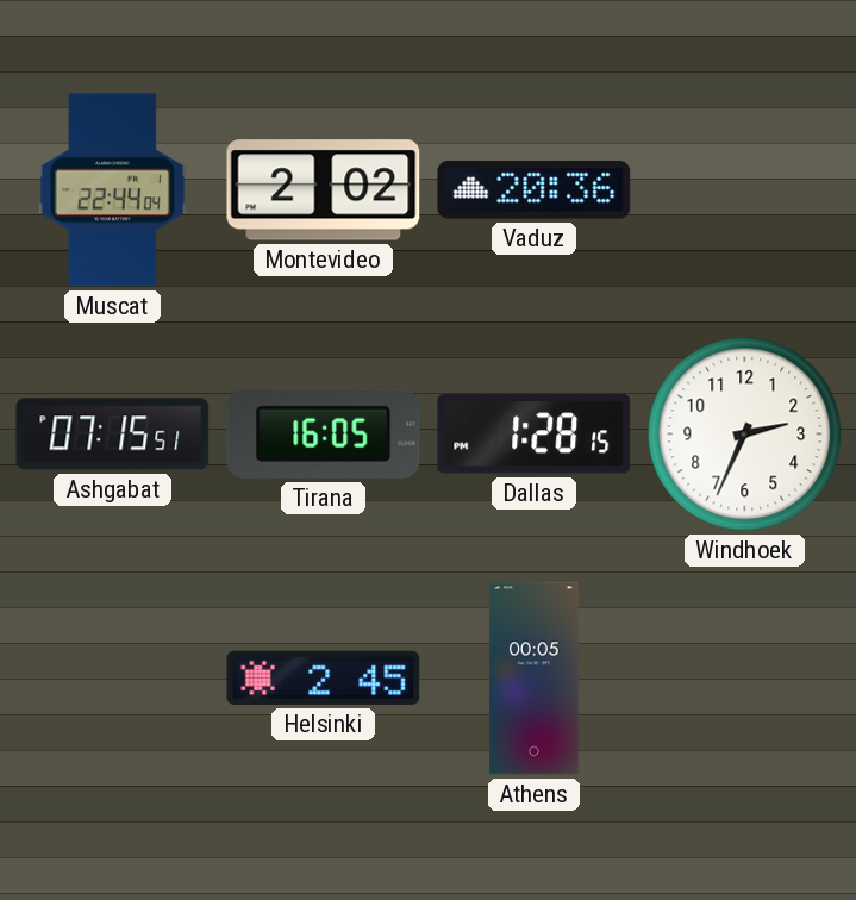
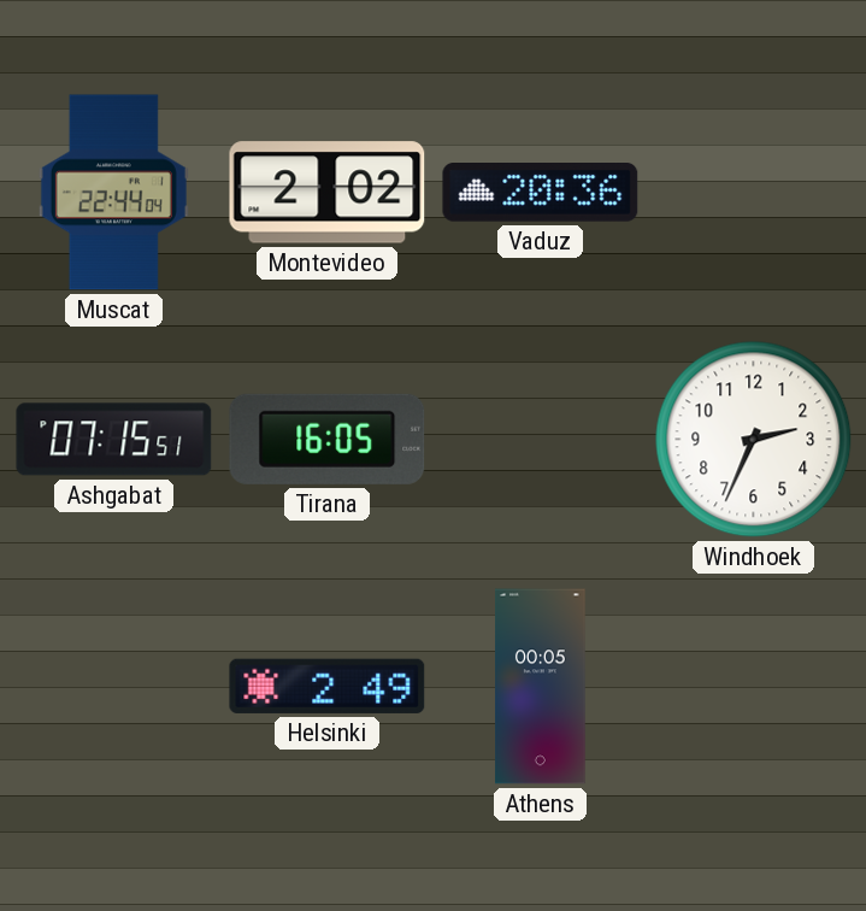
Dallas: 1:28 -> none
Helsinki: 2:45 -> 2:49
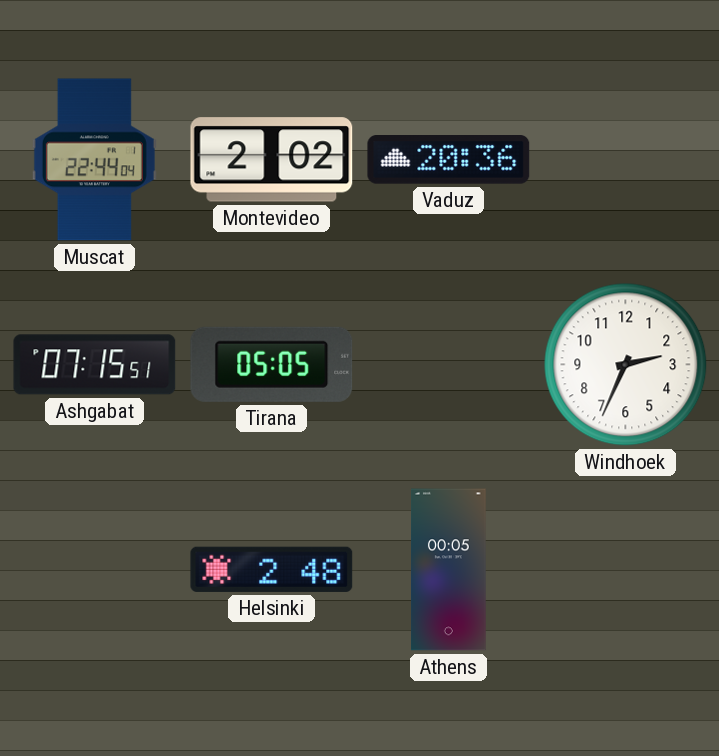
Tirana: 16:05 -> 05:05
Helsinki: 2:49 -> 2:48
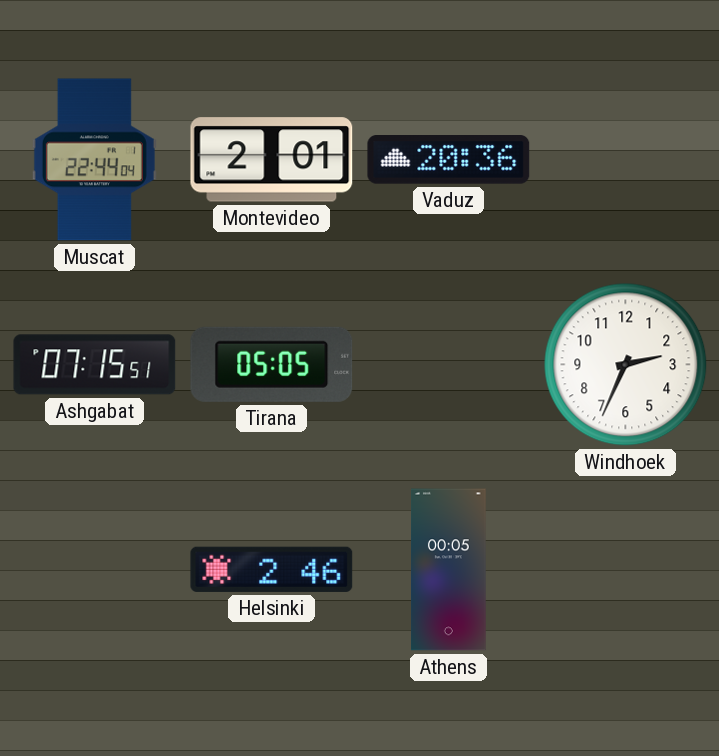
Montevideo: 2:02 -> 2:01
Helsinki: 2:48 -> 2:46
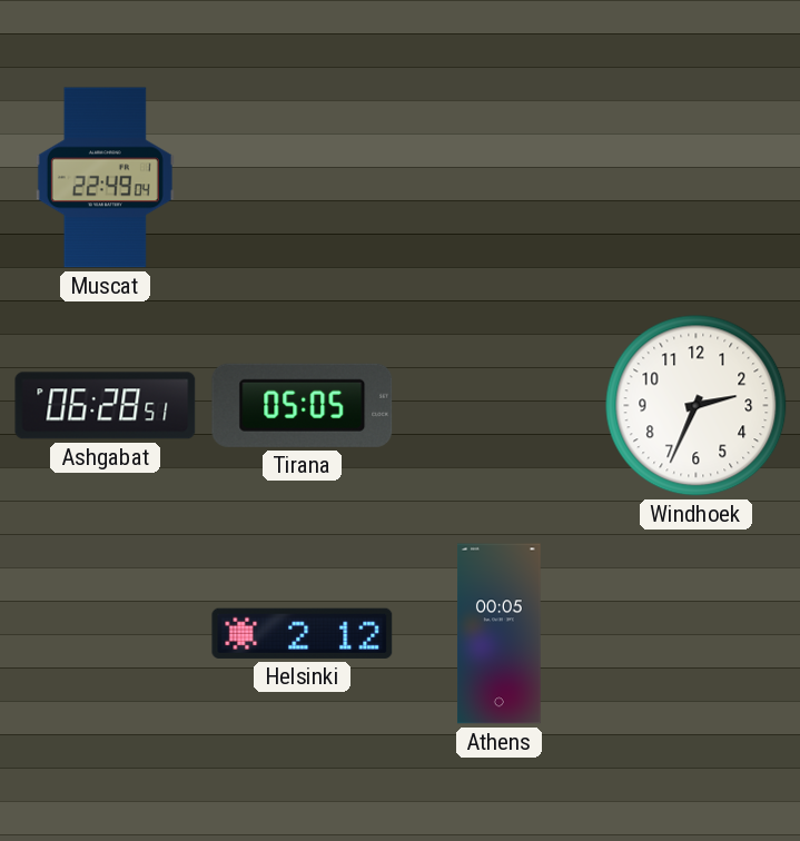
Muscat: 22:44 -> 22:49
Montevideo: 2:01 -> none
Vaduz: 20:36 -> none
Ashgabat: 07:15 -> 06:28
Helsinki: 2:46 -> 2:12
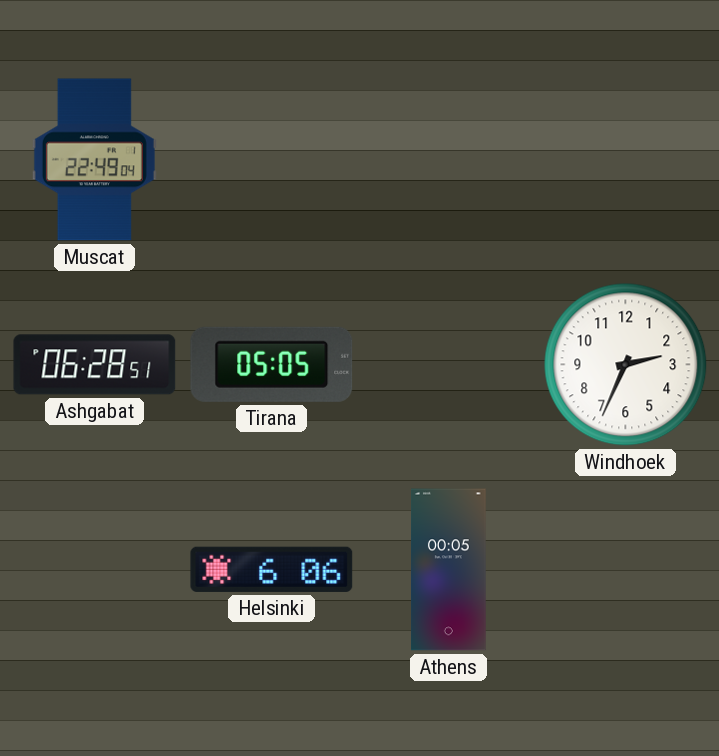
Helsinki: 2:12 -> 6:06
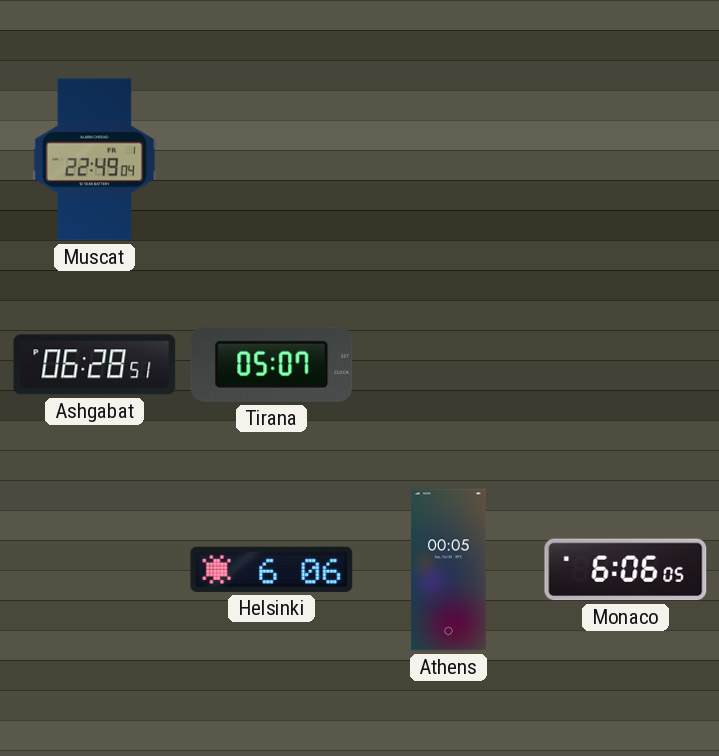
Tirana: 05:05 -> 05:07
Windhoek: 2:34 -> none
Monaco: none -> 6:06
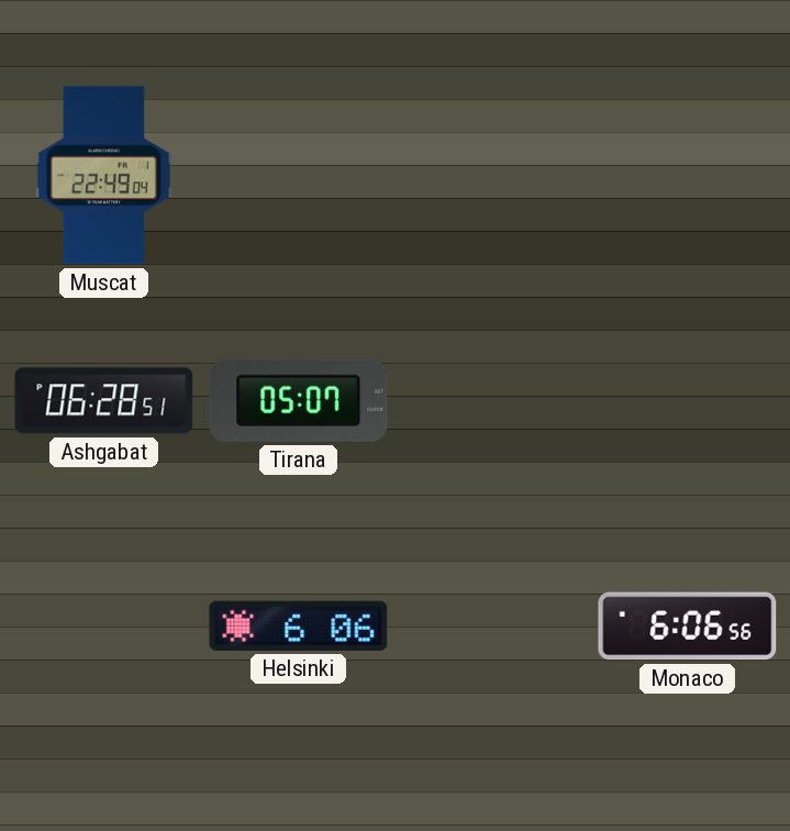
Athens: 00:05 -> none
Monaco: 6:06:05 -> 6:06:56
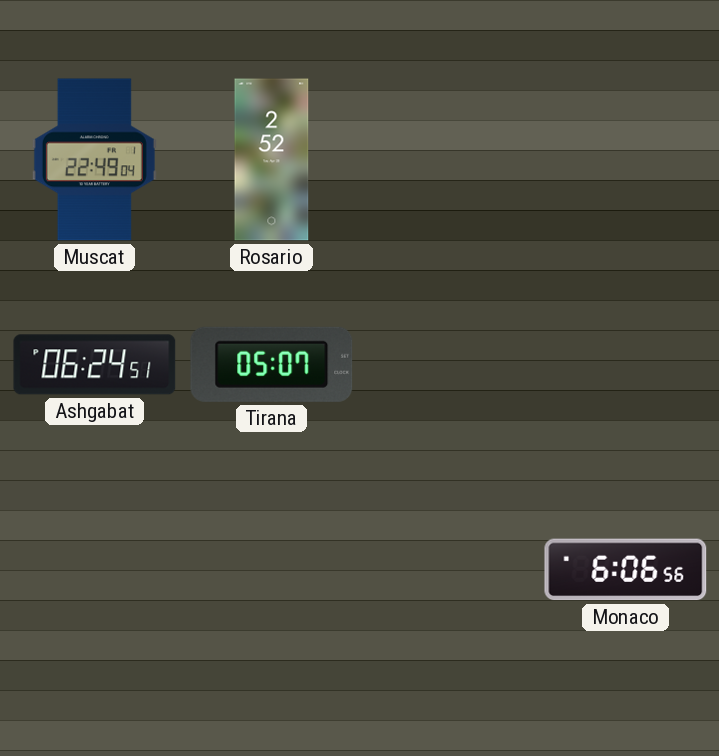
Rosario: none -> 2:52
Ashgabat: 06:28 -> 06:24
Helsinki: 6:06 -> none
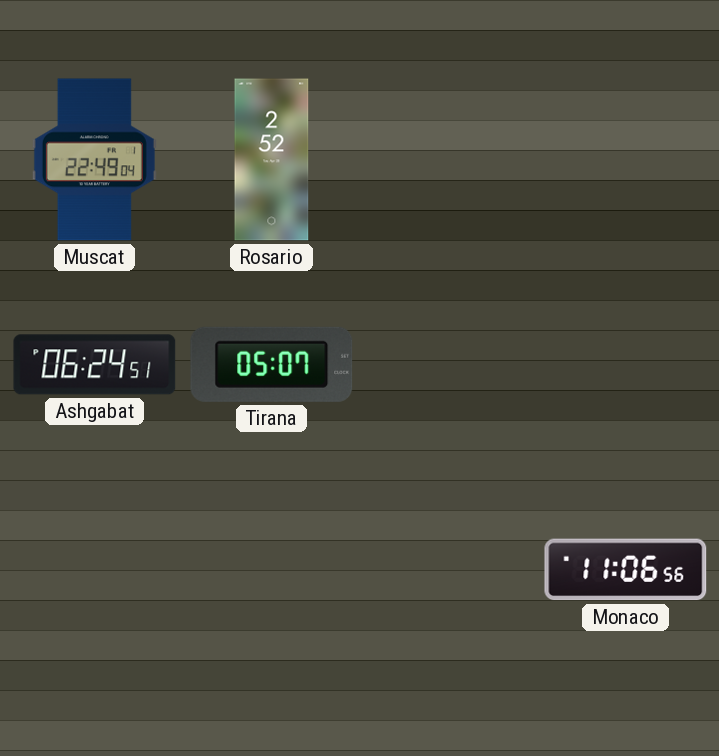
Monaco: 6:06 -> 11:06
